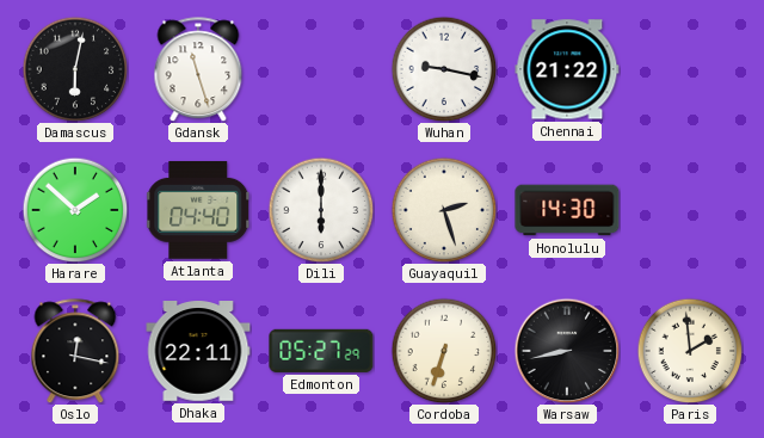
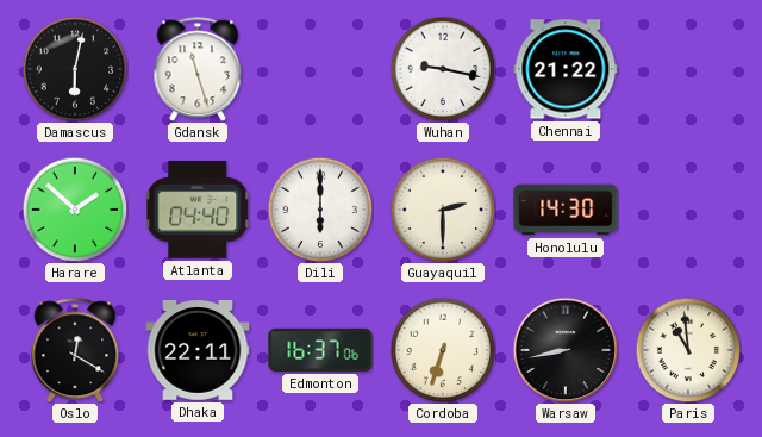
Guayaquil: 2:27 -> 2:30
Oslo: 12:17 -> 12:20
Edmonton: 05:27 -> 16:37
Paris: 1:59 -> 10:59
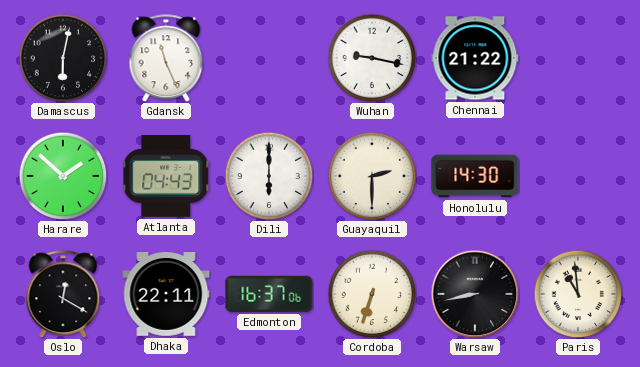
Gdansk: 11:27 -> 11:26
Atlanta: 04:40 -> 04:43
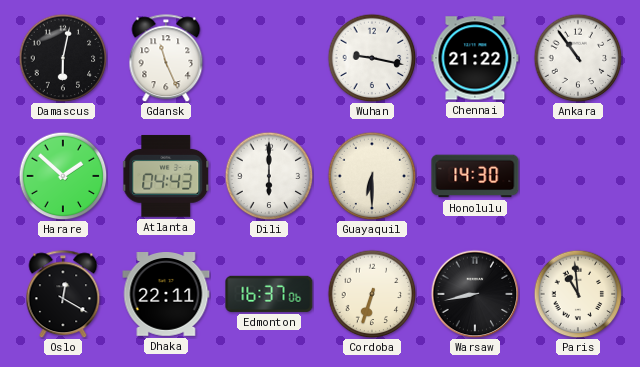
Ankara: none -> 10:54
Guayaquil: 2:30 -> 6:30
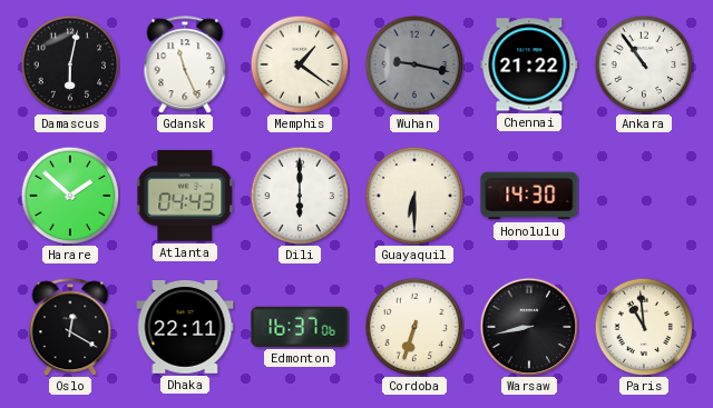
Memphis: none -> 1:21
Wuhan dial: white -> grey
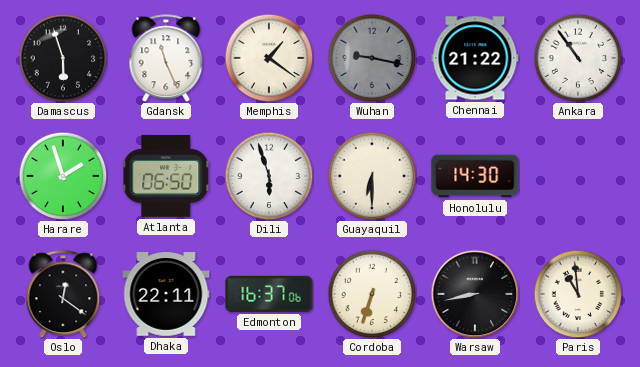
Damascus: 6:02 -> 5:57
Harare: 1:52 -> 1:57
Atlanta: 04:43 -> 06:50
Dili: 6:00 -> 5:57
Oslo: 12:20 -> 12:21
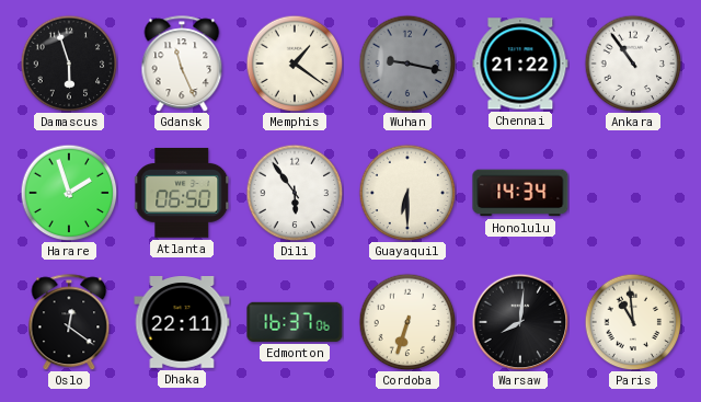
Dili: 5:57 -> 5:54
Honolulu: 14:30 -> 14:34
Warsaw: 8:43 -> 8:01
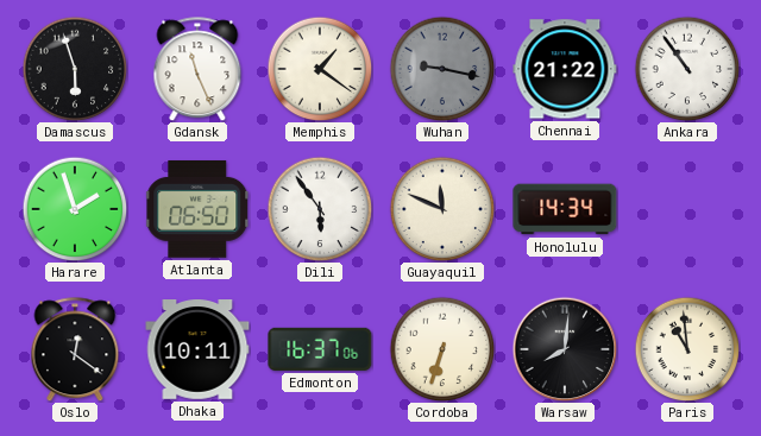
Guayaquil: 6:30 -> 11:49
Dhaka: 22:11 -> 10:11
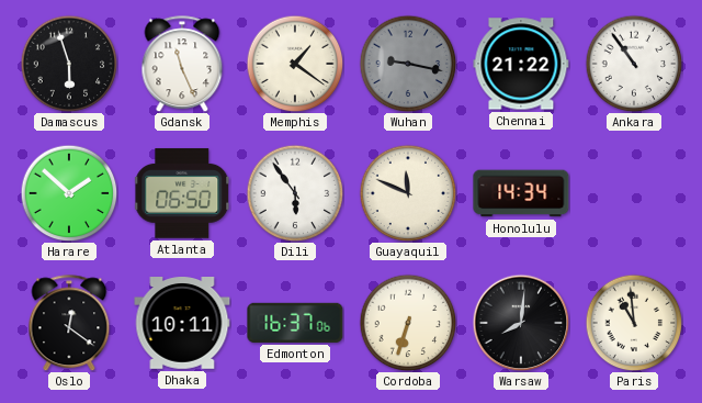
Harare: 1:57 -> 1:52
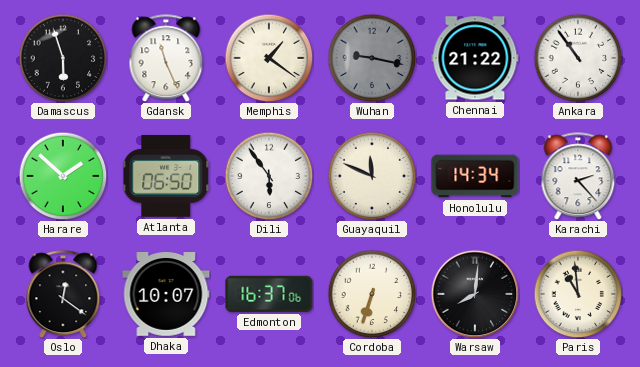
Karachi: none -> 2:23
Dhaka: 10:11 -> 10:07
